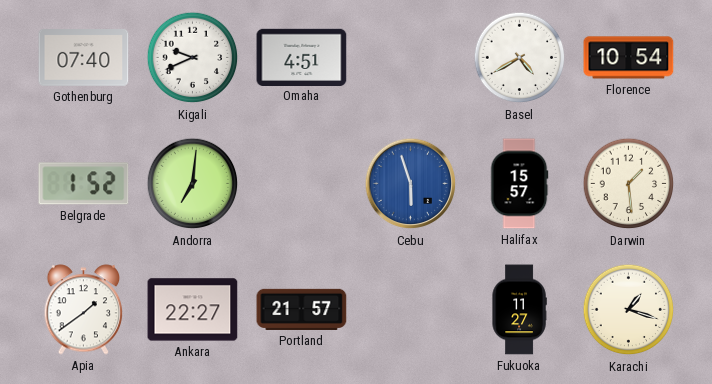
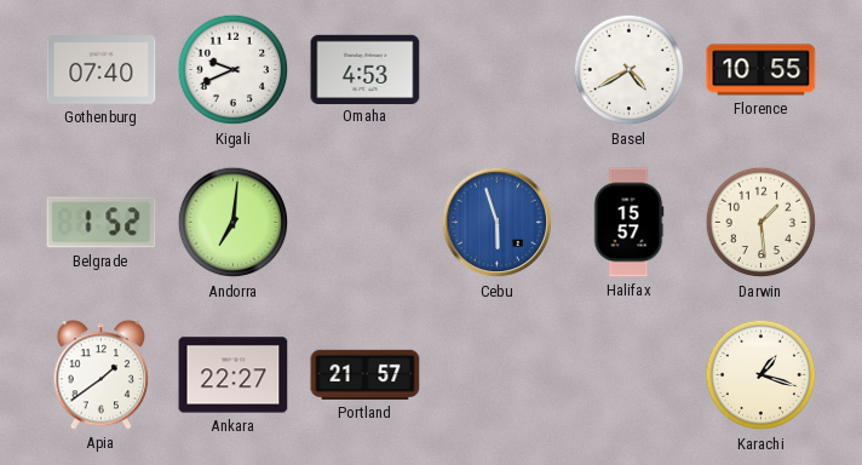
Omaha: 4:51 -> 4:53
Florence: 10:54 -> 10:55
Fukuoka: 11:27 -> none
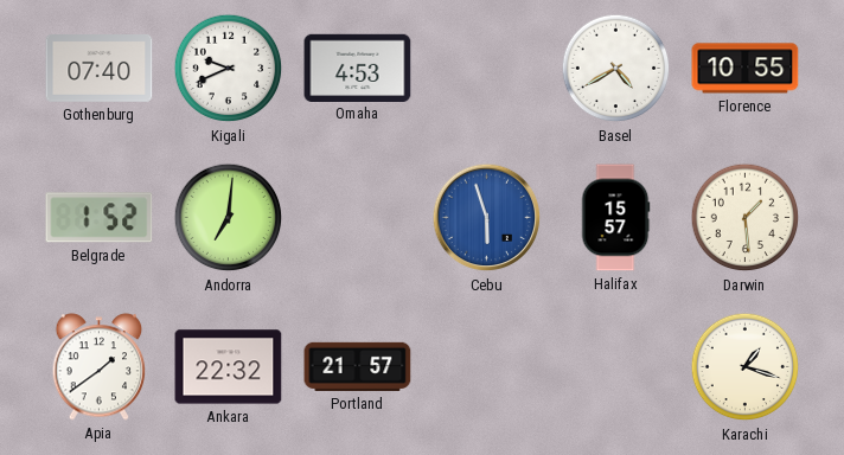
Ankara: 22:27 -> 22:32
